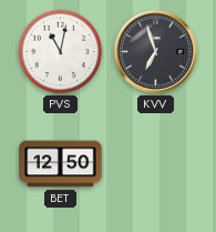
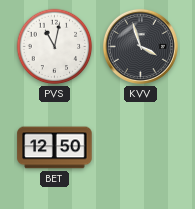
KVV: 6:57 -> 3:57
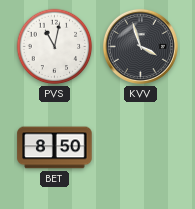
BET: 12:50 -> 8:50
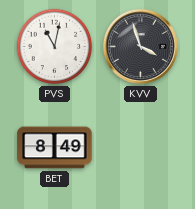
BET: 8:50 -> 8:49
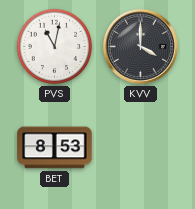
KVV: 3:57 -> 4:00
BET: 8:49 -> 8:53
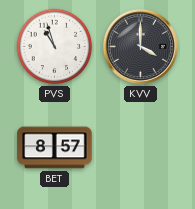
PVS: 11:02 -> 10:57
BET: 8:53 -> 8:57
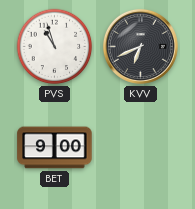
KVV: 4:00 -> 6:41
BET: 8:57 -> 9:00
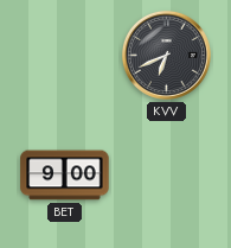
PVS: 10:57 -> none
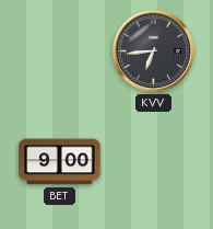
KVV: 6:41 -> 6:44
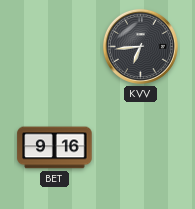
BET: 9:00 -> 9:16
